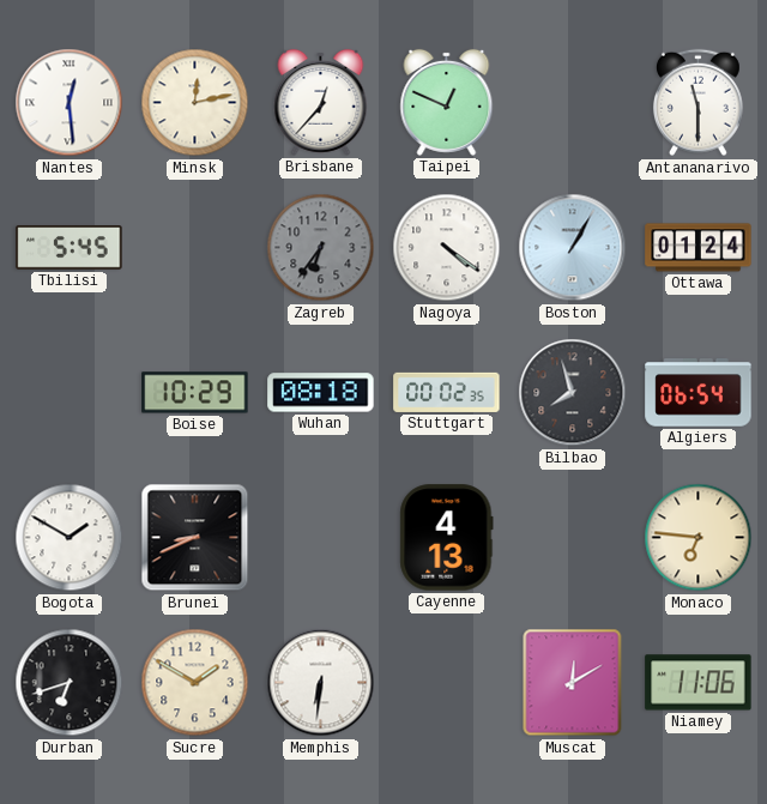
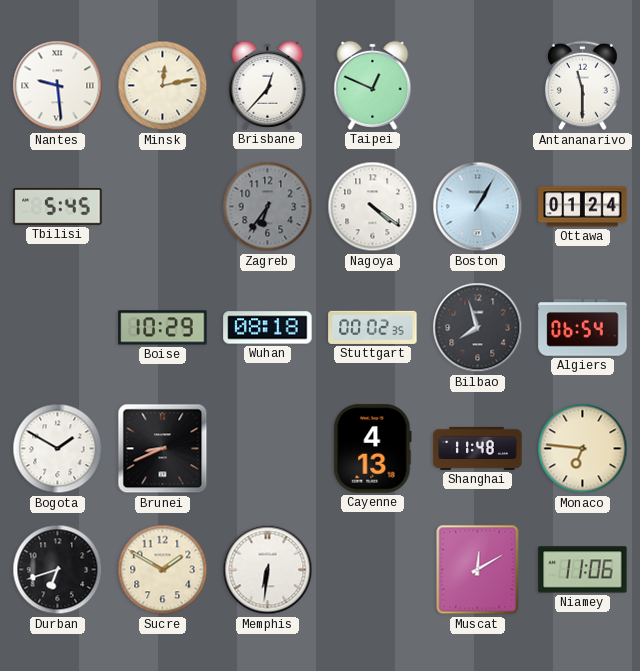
Nantes: 12:29 -> 9:29
Shanghai: none -> 11:48
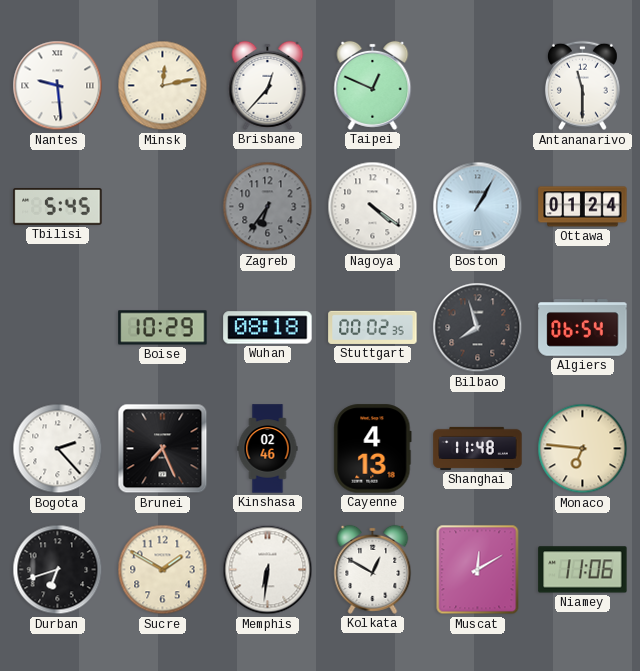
Bogota: 1:50 -> 2:23
Brunei: 8:41 -> 7:26
Kinshasa: none -> 02:46
Kolkata: none -> 12:50
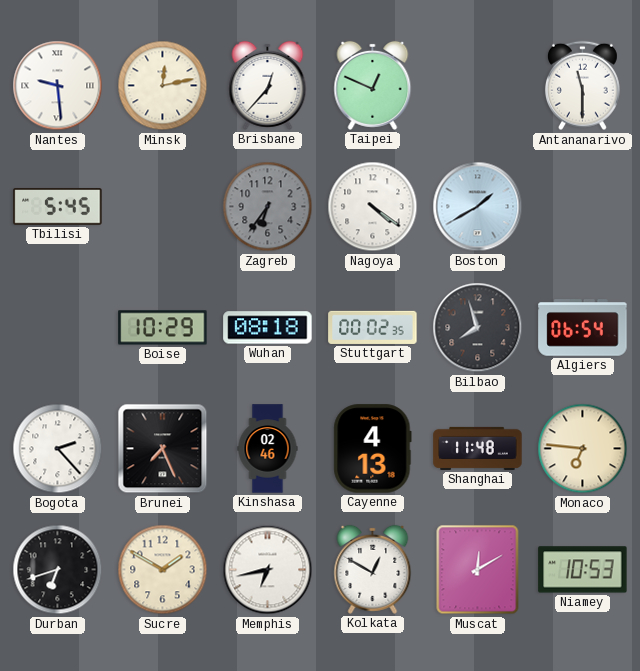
Boston: 1:05 -> 1:40
Ottawa: 01:24 -> none
Memphis: 6:31 -> 6:43
Niamey: 11:06 -> 10:53
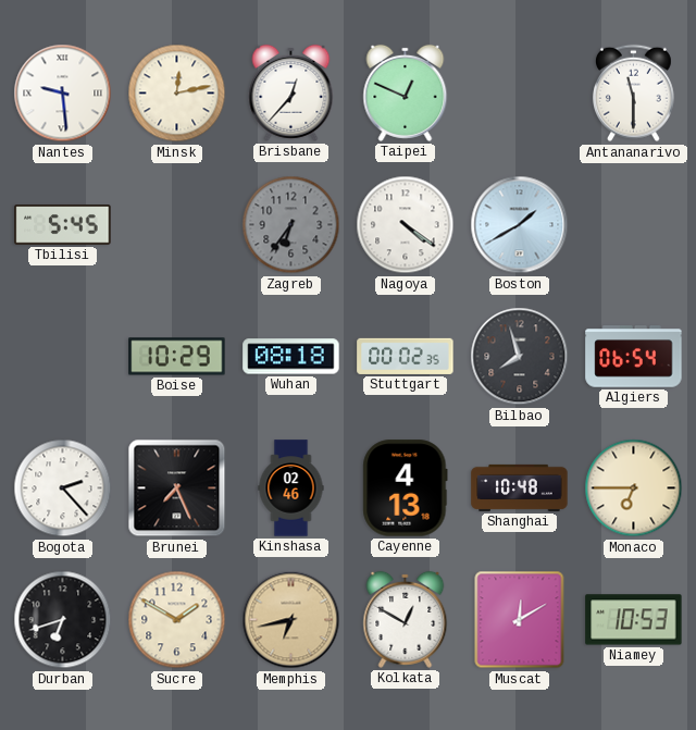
Shanghai: 11:48 -> 10:48
Monaco: 6:46 -> 6:45
Memphis dial: white -> champagne
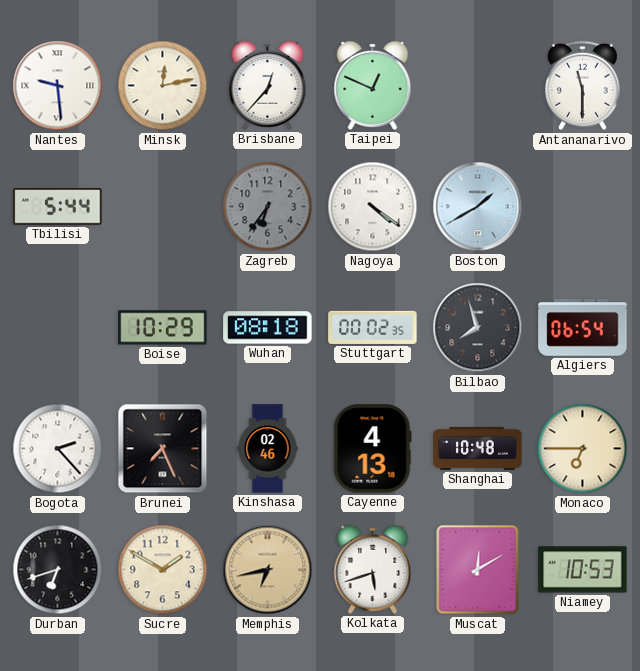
Tbilisi: 5:45 -> 5:44
Kolkata: 12:50 -> 5:42
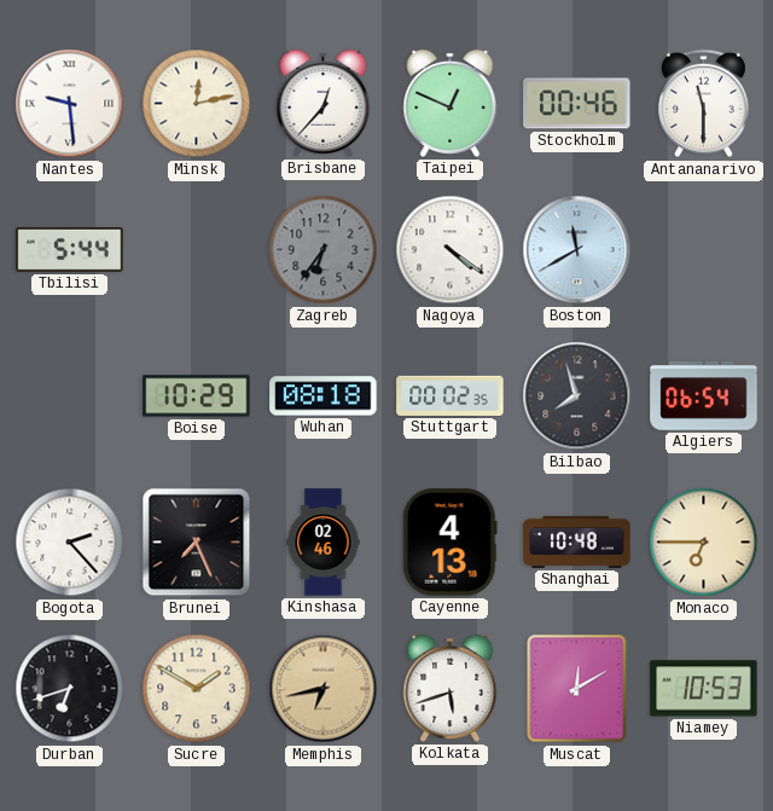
Stockholm: none -> 00:46
Boston: 1:40 -> 11:40
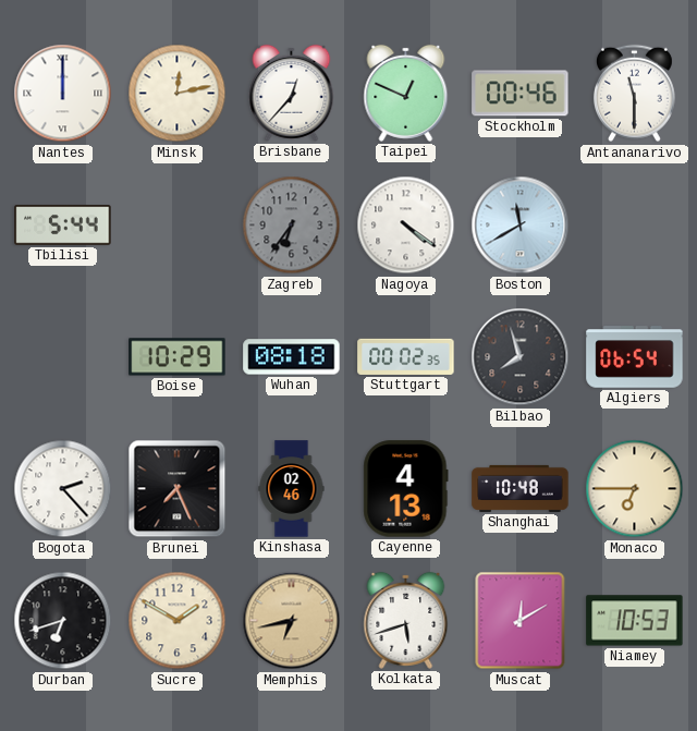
Nantes: 9:29 -> 12:00
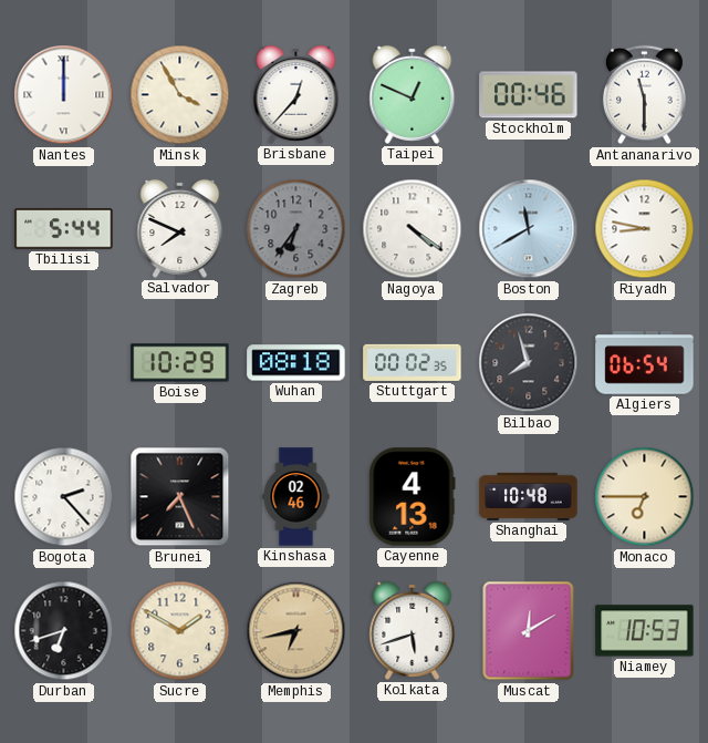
Minsk: 12:13 -> 3:55
Salvador: none -> 7:49
Riyadh: none -> 8:47
